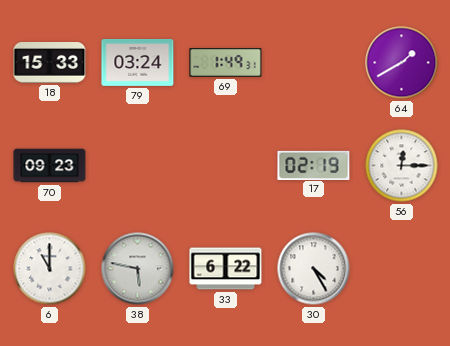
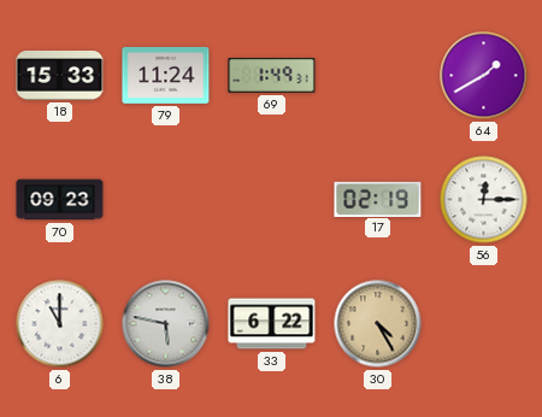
79: 03:24 -> 11:24
30 dial: white -> champagne
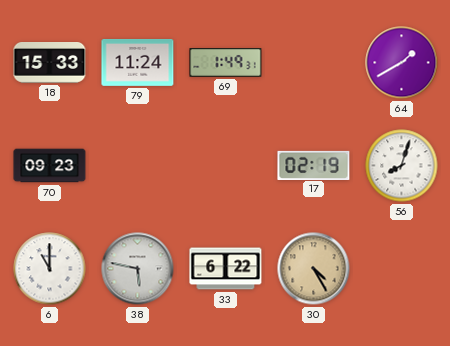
56: 12:15 -> 8:03
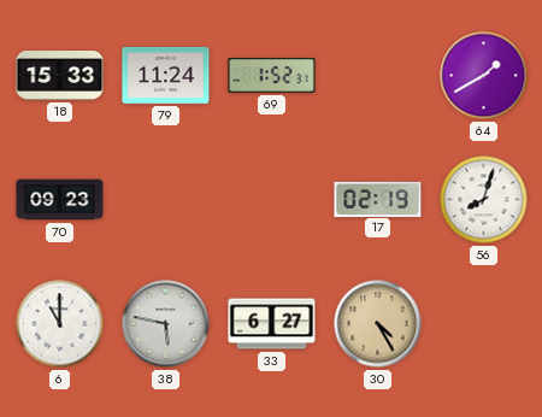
69: 1:49 -> 1:52
33: 6:22 -> 6:27
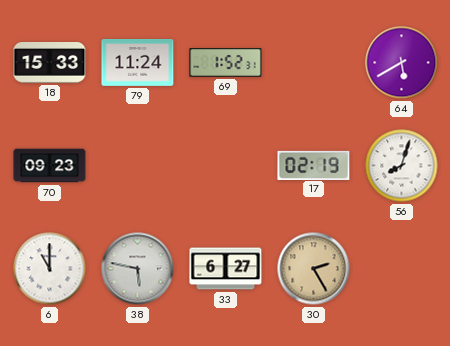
64: 1:40 -> 5:40
30: 4:25 -> 2:25
